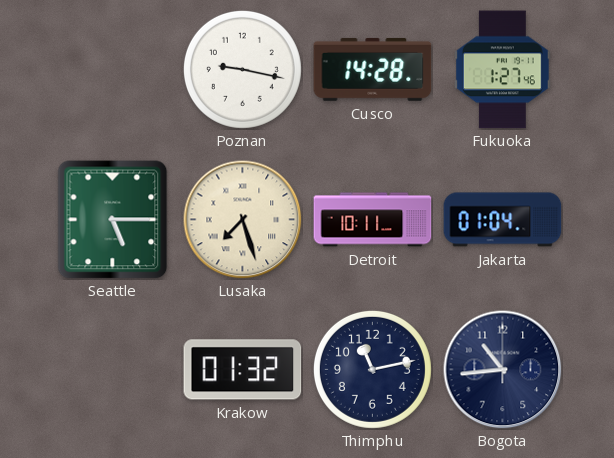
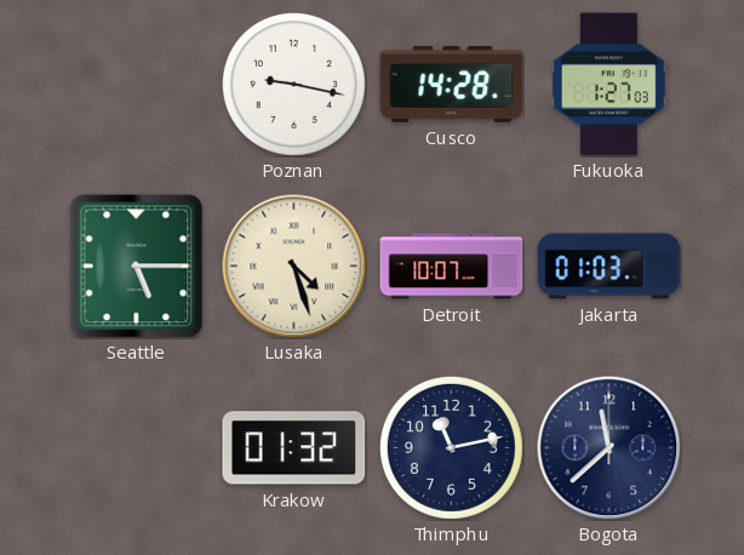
Fukuoka: 1:27:46 -> 1:27:03
Lusaka: 7:27 -> 4:27
Detroit: 10:11 -> 10:07
Jakarta: 01:04 -> 01:03
Bogota: 10:44 -> 11:38
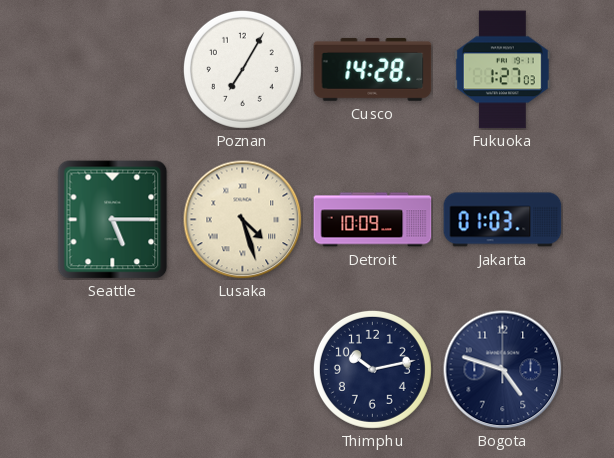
Poznan: 9:17 -> 7:05
Detroit: 10:07 -> 10:09
Krakow: 01:32 -> none
Thimphu: 11:13 -> 10:13
Bogota: 11:38 -> 4:48
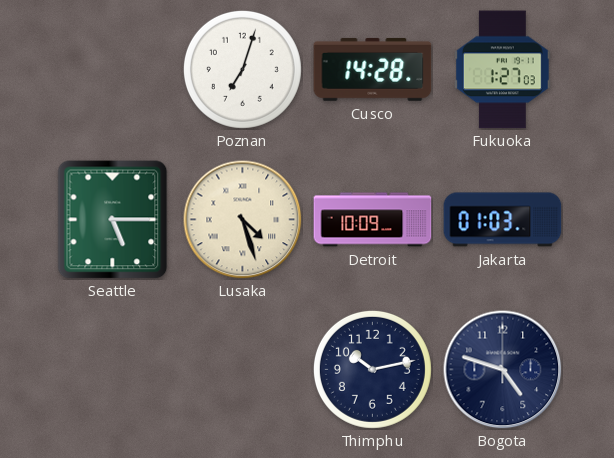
Poznan: 7:05 -> 7:03
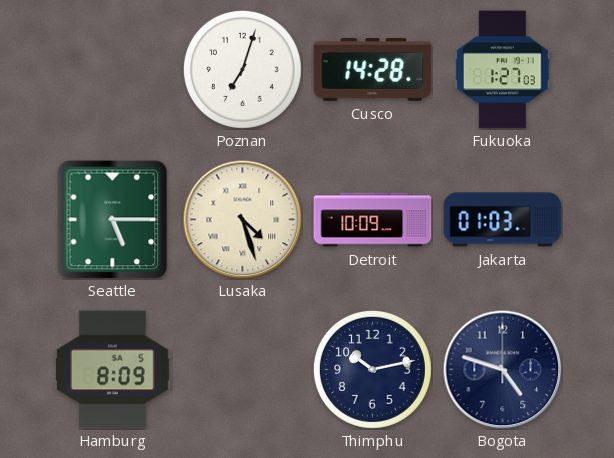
Hamburg: none -> 8:09
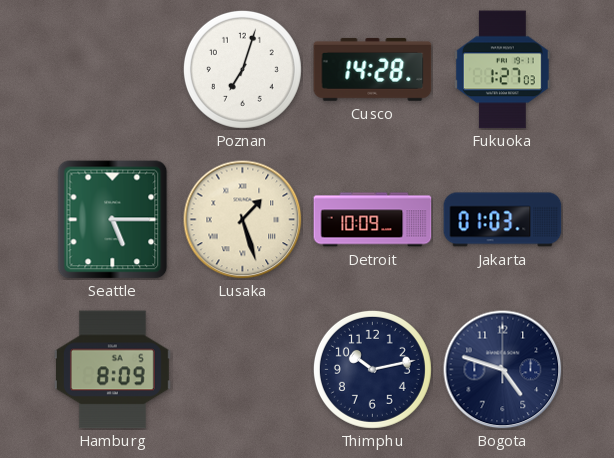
Lusaka: 4:27 -> 1:27
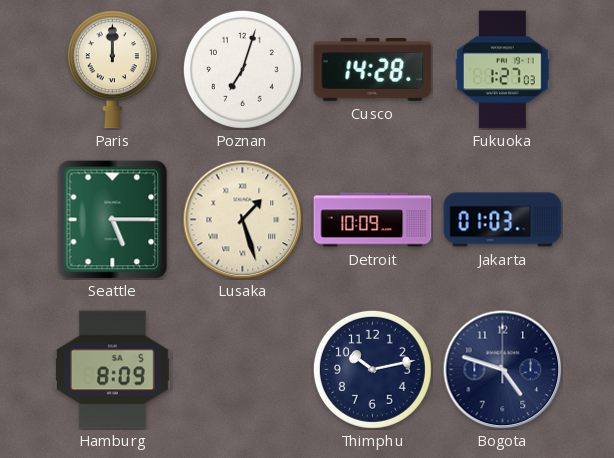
Paris: none -> 12:00
